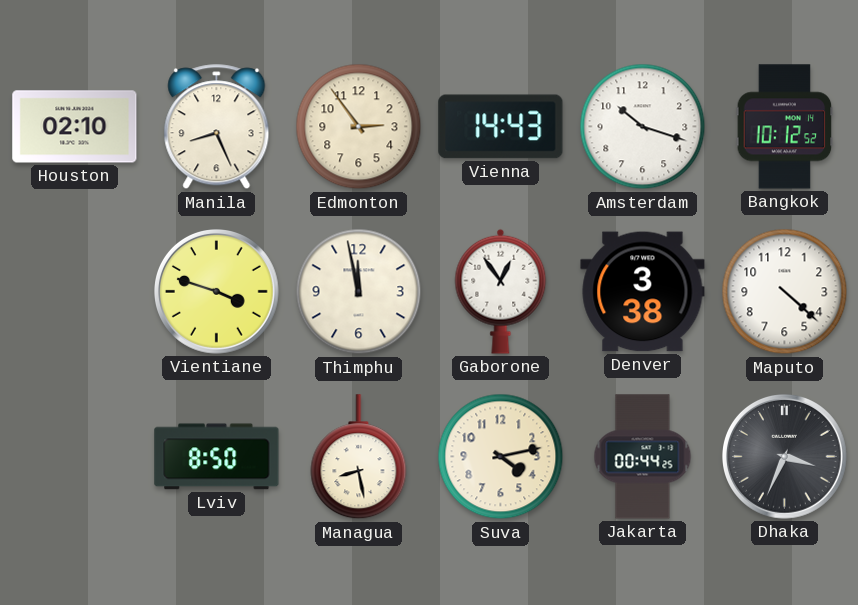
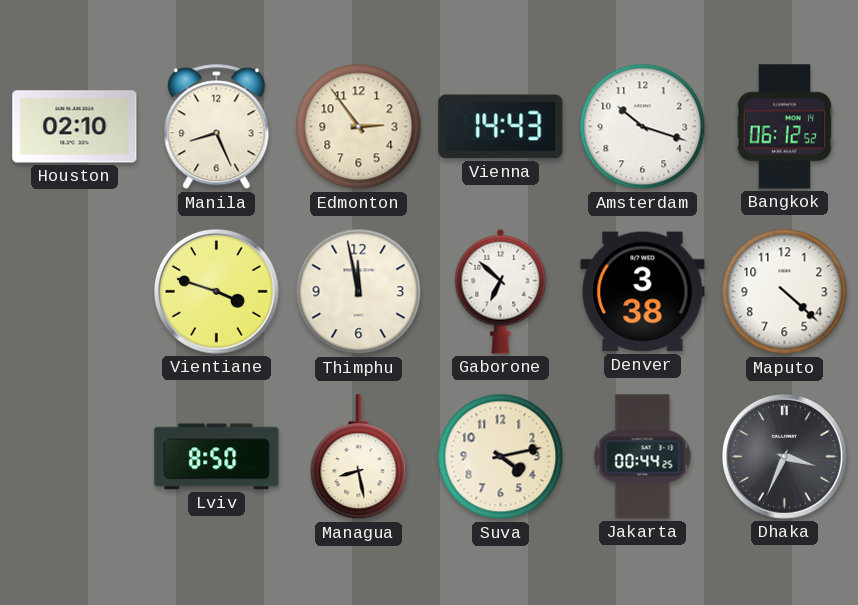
Bangkok: 10:12 -> 06:12
Gaborone: 12:54 -> 6:52
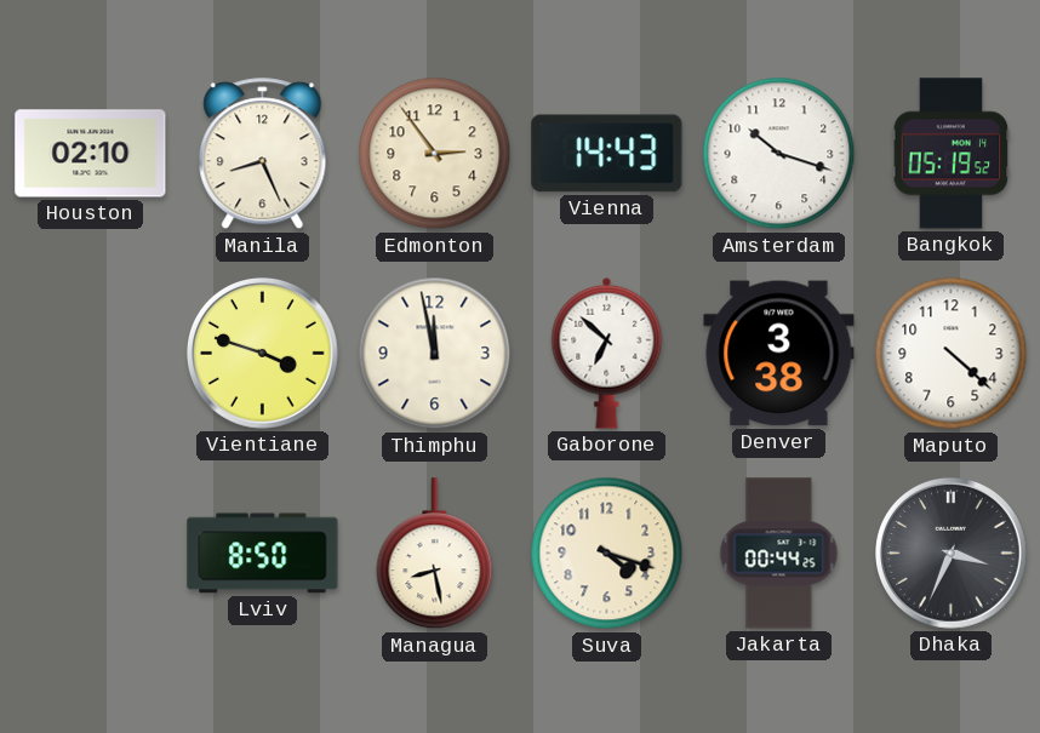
Bangkok: 06:12 -> 05:19
Suva: 4:13 -> 4:18
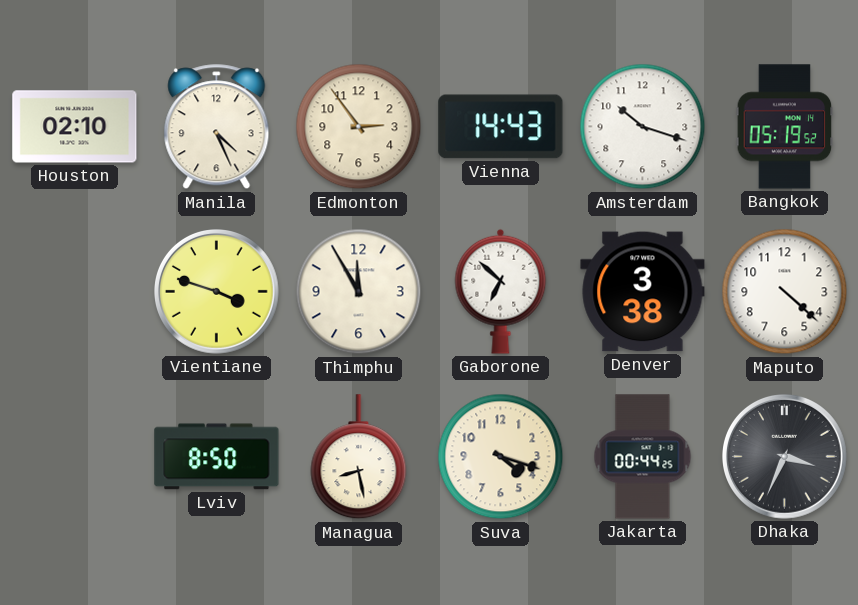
Manila: 8:26 -> 4:26
Thimphu: 11:58 -> 11:55
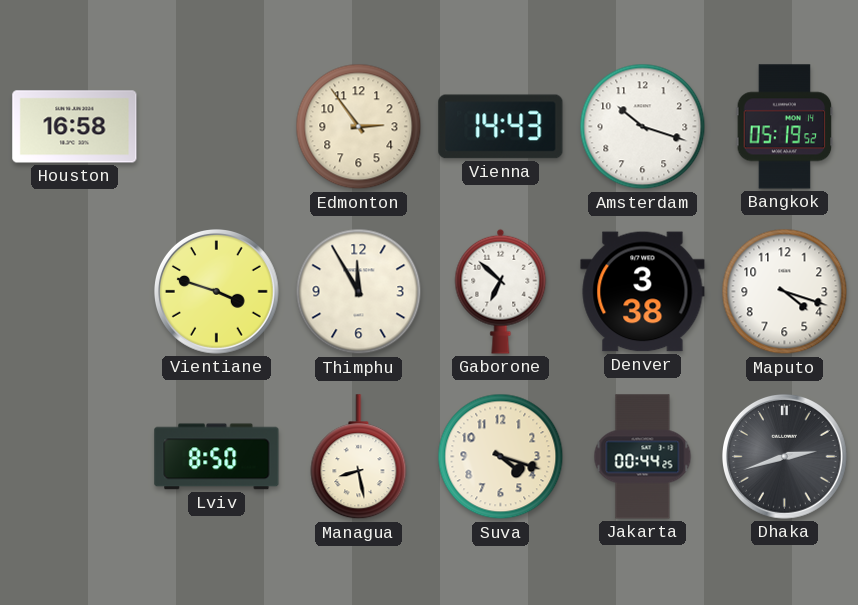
Houston: 02:10 -> 16:58
Manila: 4:26 -> none
Maputo: 4:22 -> 4:18
Dhaka: 3:34 -> 2:42
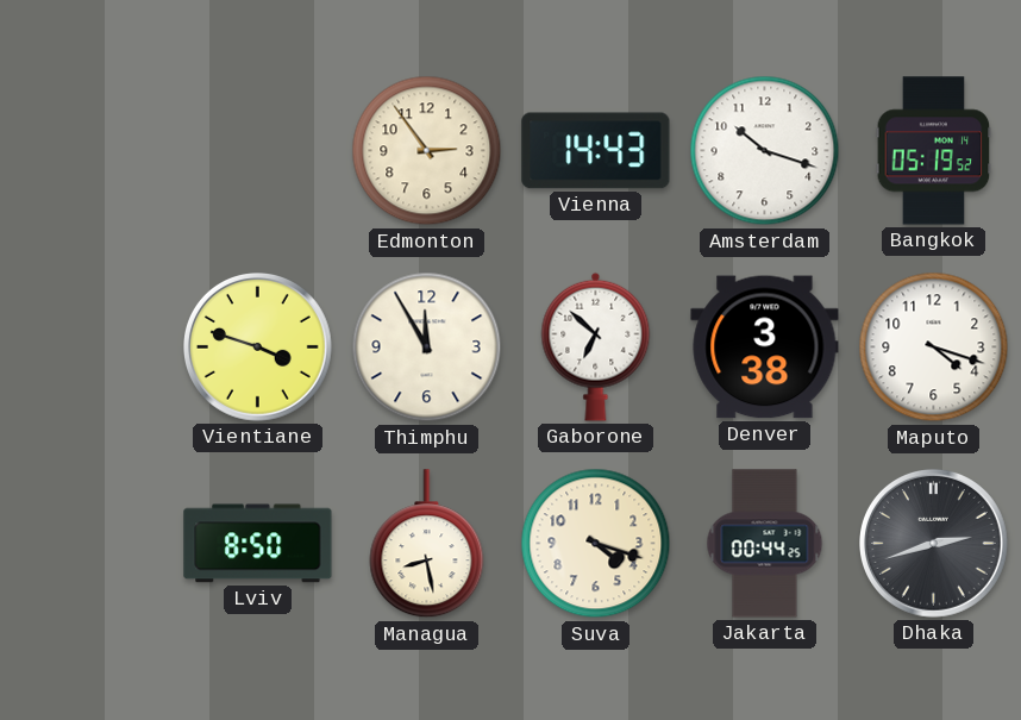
Houston: 16:58 -> none
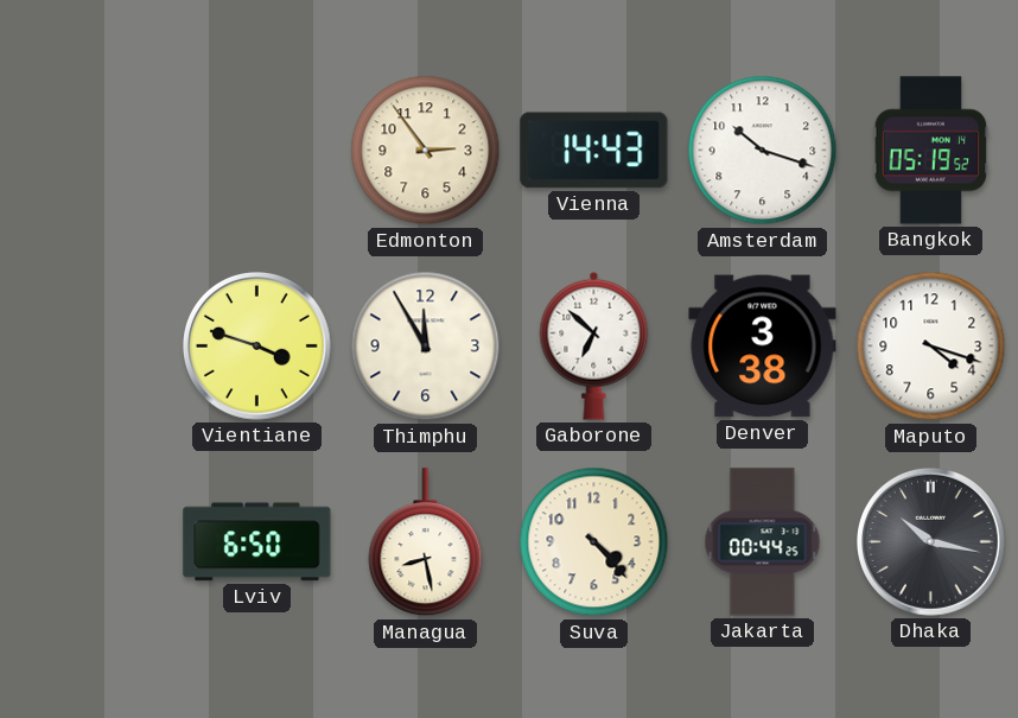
Lviv: 8:50 -> 6:50
Suva: 4:18 -> 4:23
Dhaka: 2:42 -> 10:17
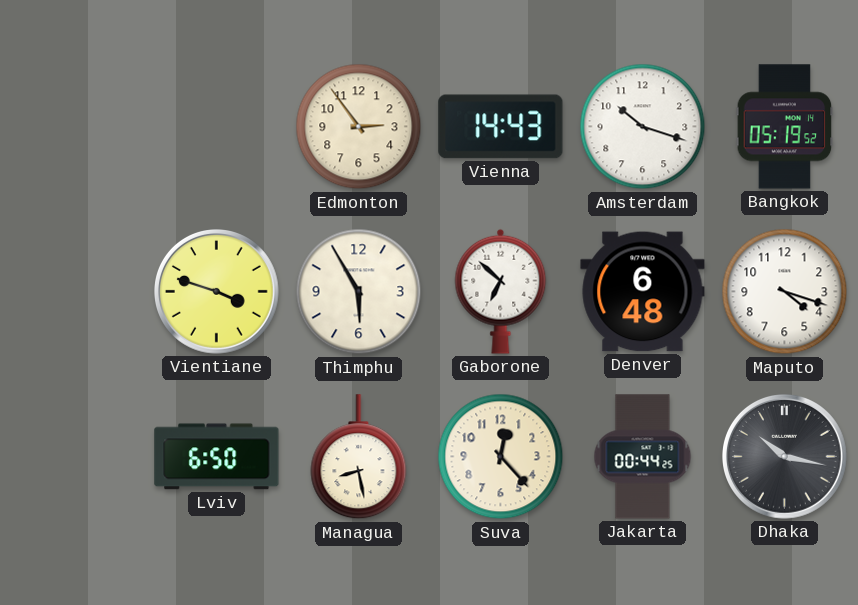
Thimphu: 11:55 -> 5:55
Denver: 3:38 -> 6:48
Suva: 4:23 -> 12:23
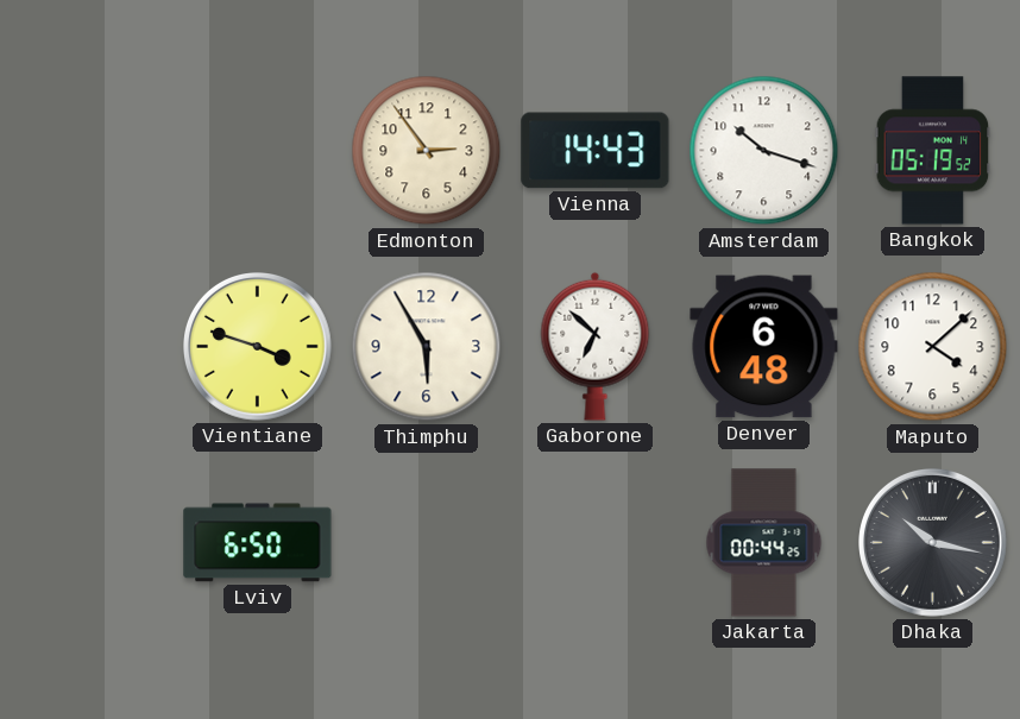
Maputo: 4:18 -> 4:08
Managua: 8:28 -> none
Suva: 12:23 -> none
